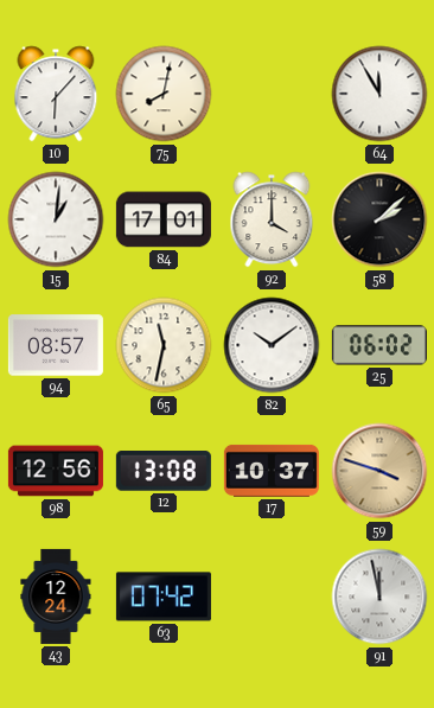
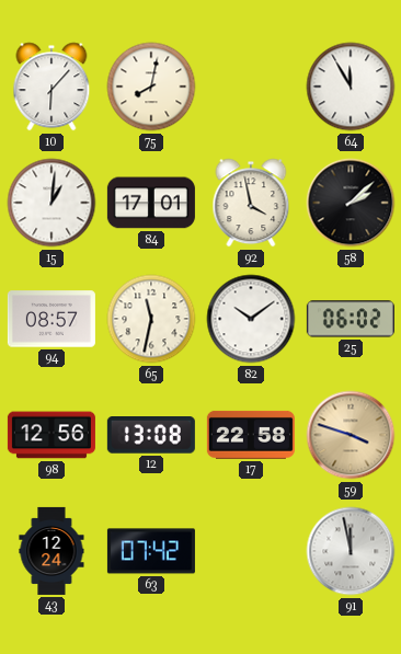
92: 4:00 -> 3:58
17: 10:37 -> 22:58
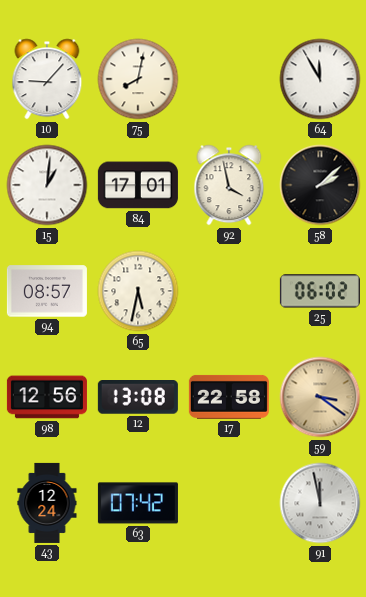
10: 6:07 -> 9:07
65: 11:32 -> 5:32
82: 10:09 -> none
59: 3:48 -> 3:21
